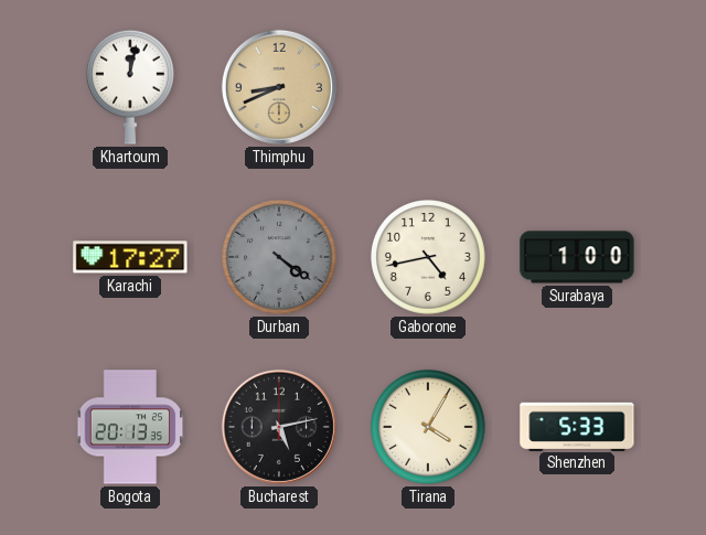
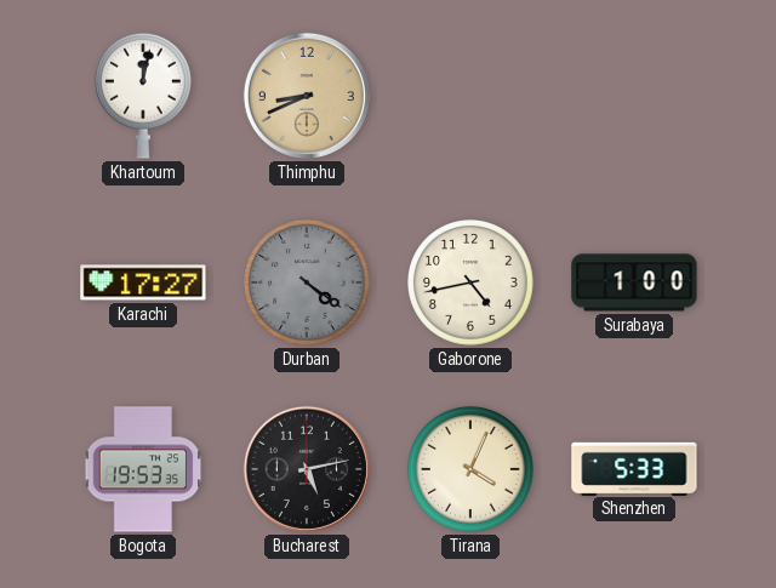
Bogota: 20:13 -> 19:53
Tirana: 4:05 -> 4:04
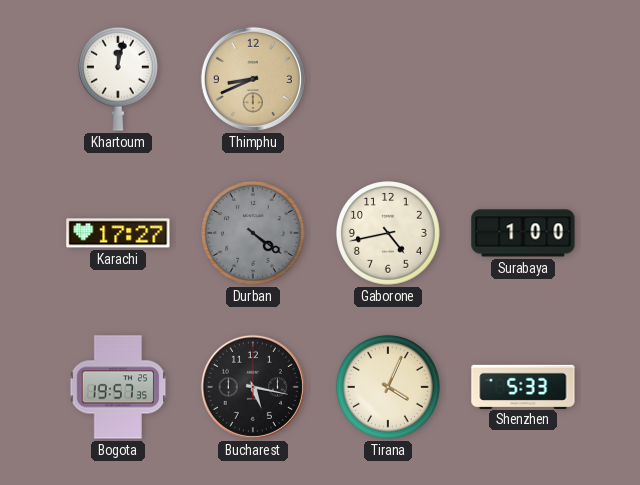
Bogota: 19:53 -> 19:57
Bucharest: 5:13 -> 5:17
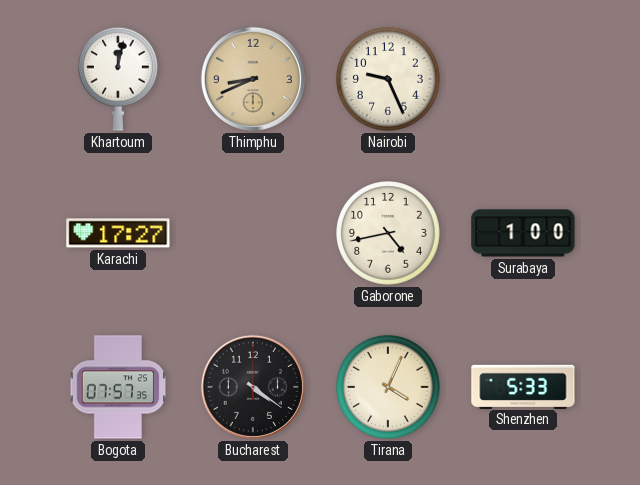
Nairobi: none -> 9:26
Durban: 4:21 -> none
Bogota: 19:57 -> 07:57
Bucharest: 5:17 -> 4:21
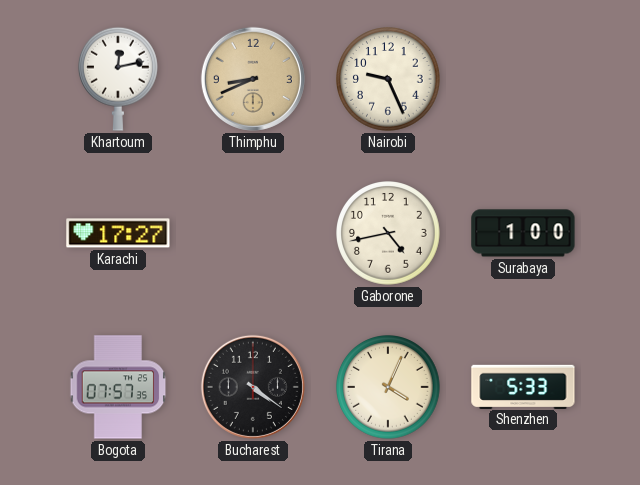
Khartoum: 12:02 -> 12:13
